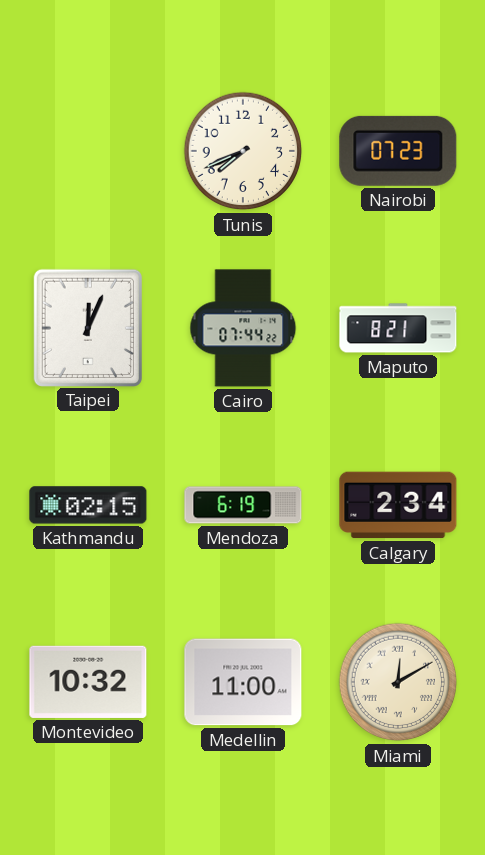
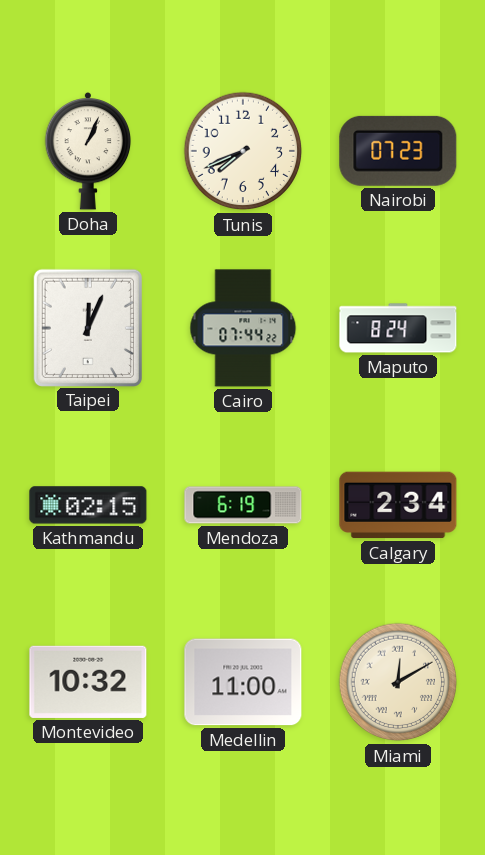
Doha: none -> 1:04
Maputo: 8:21 -> 8:24
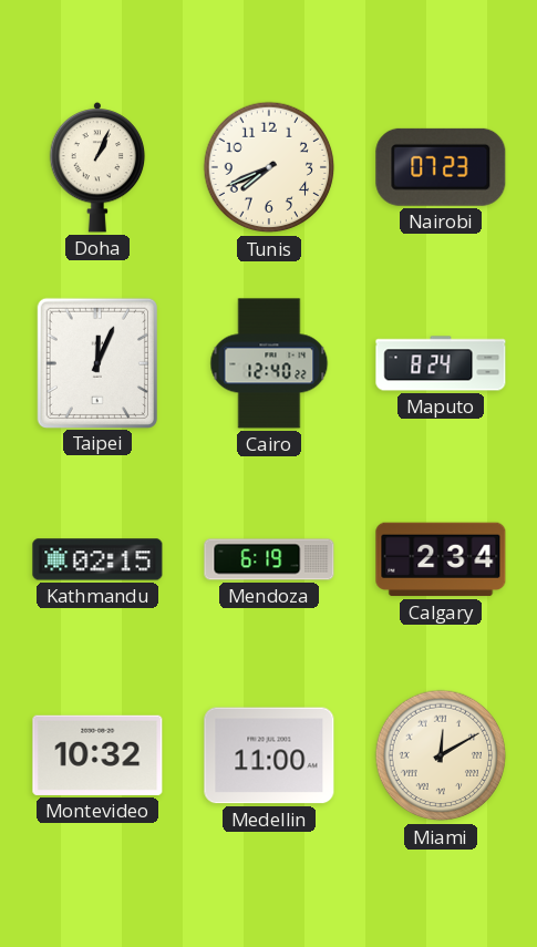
Cairo: 07:44 -> 12:40
